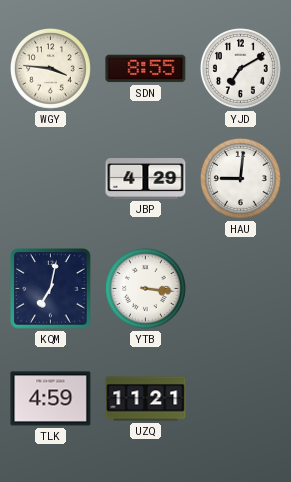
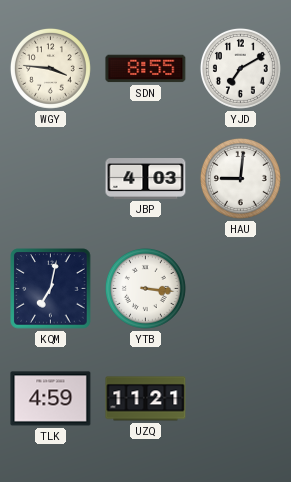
JBP: 4:29 -> 4:03
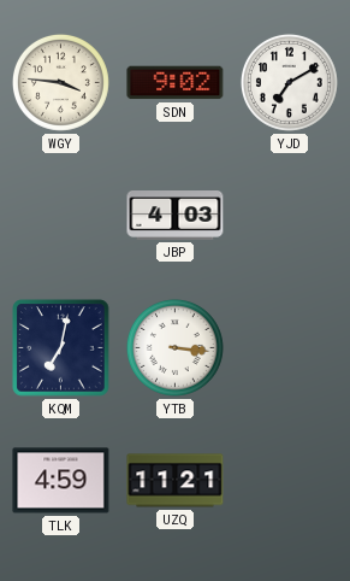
SDN: 8:55 -> 9:02
HAU: 9:01 -> none
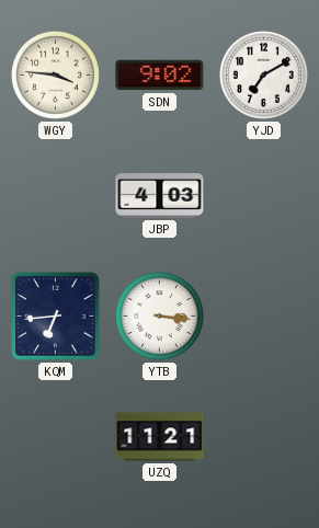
KQM: 7:02 -> 6:44
TLK: 4:59 -> none
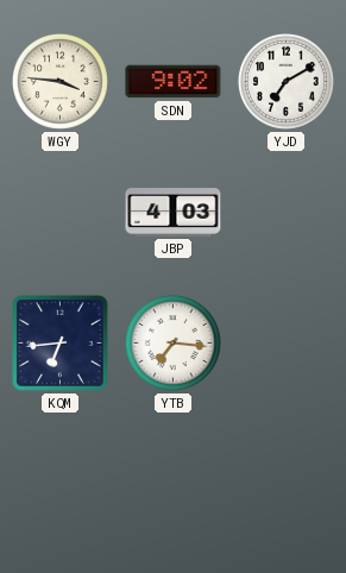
YTB: 3:16 -> 7:16
UZQ: 11:21 -> none
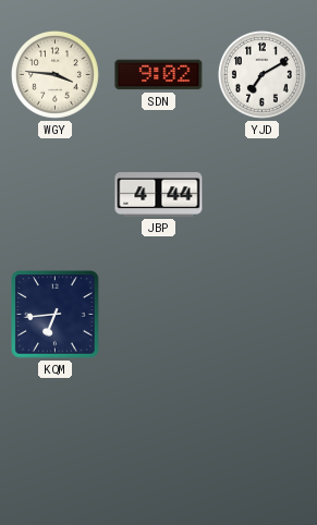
JBP: 4:03 -> 4:44
YTB: 7:16 -> none
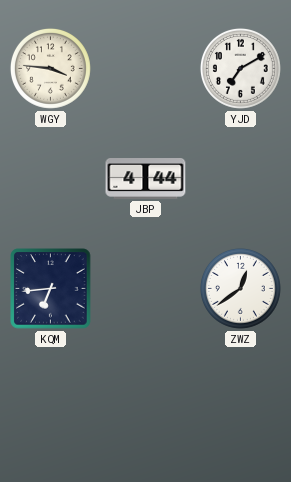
SDN: 9:02 -> none
ZWZ: none -> 12:39
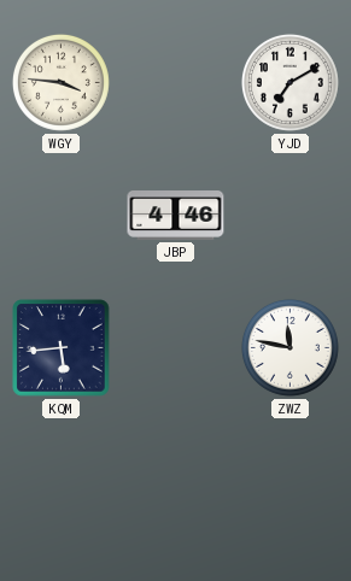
JBP: 4:44 -> 4:46
KQM: 6:44 -> 5:44
ZWZ: 12:39 -> 11:47
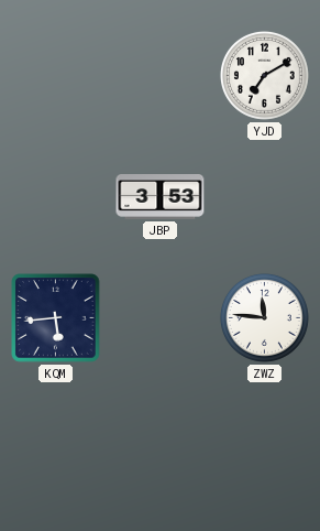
WGY: 3:46 -> none
JBP: 4:46 -> 3:53
ZWZ: 11:47 -> 11:46
